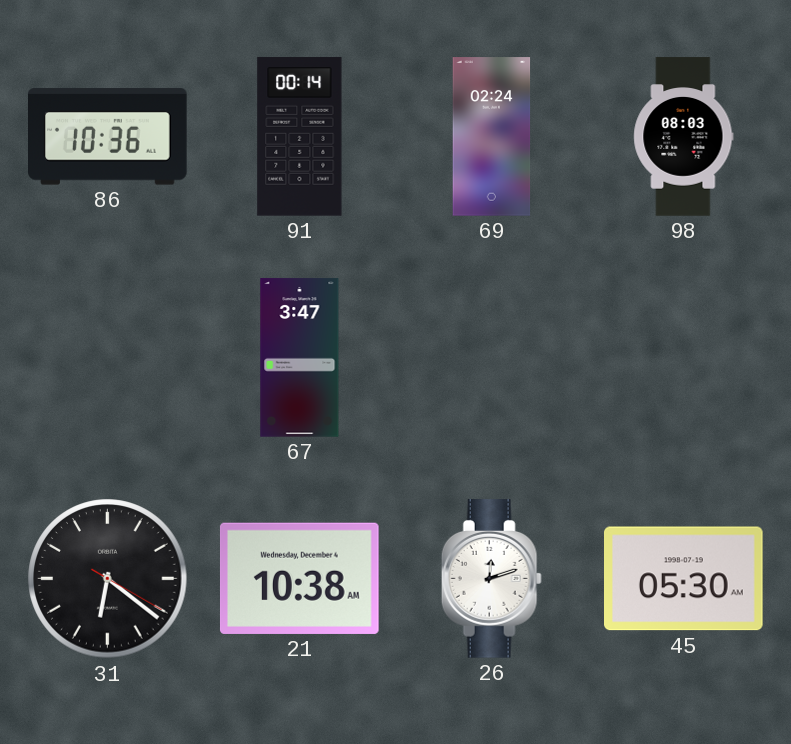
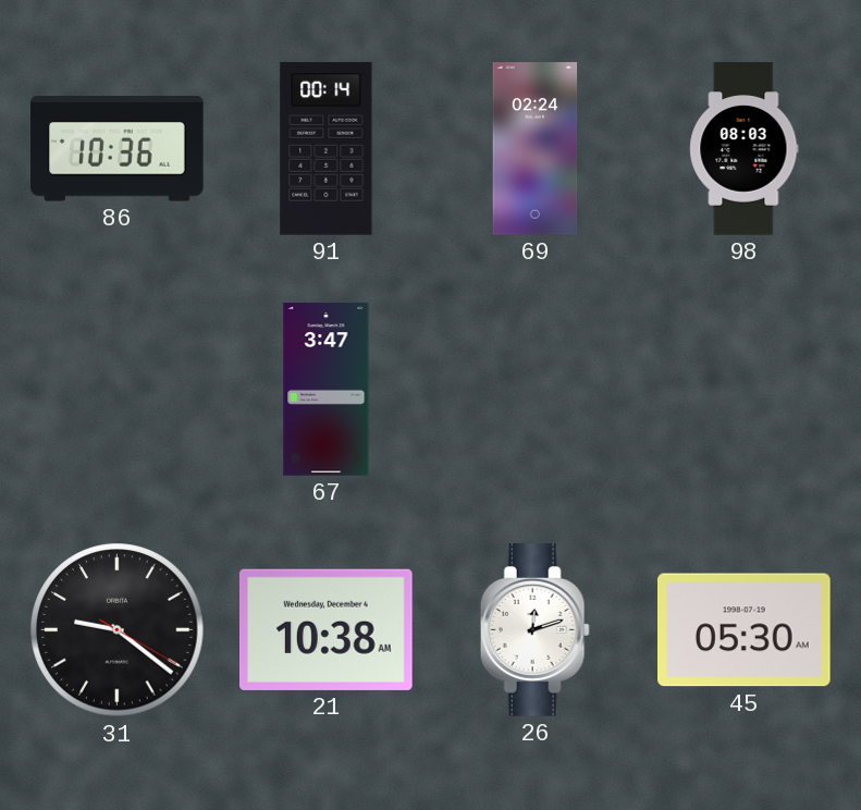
31: 6:21 -> 9:21
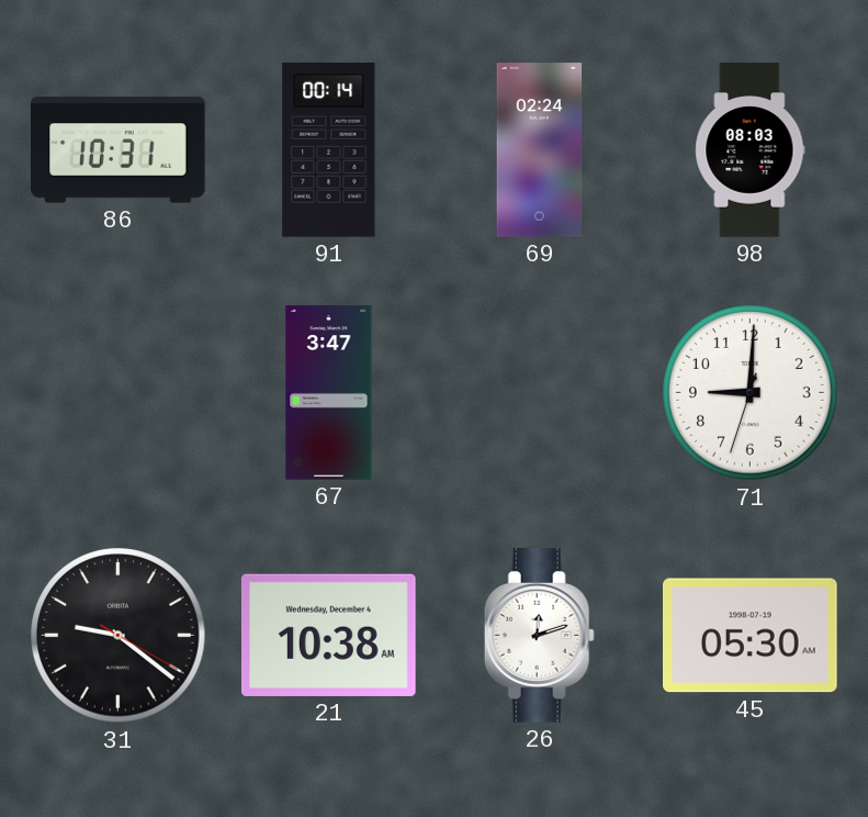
86: 10:36 -> 10:31
71: none -> 9:00
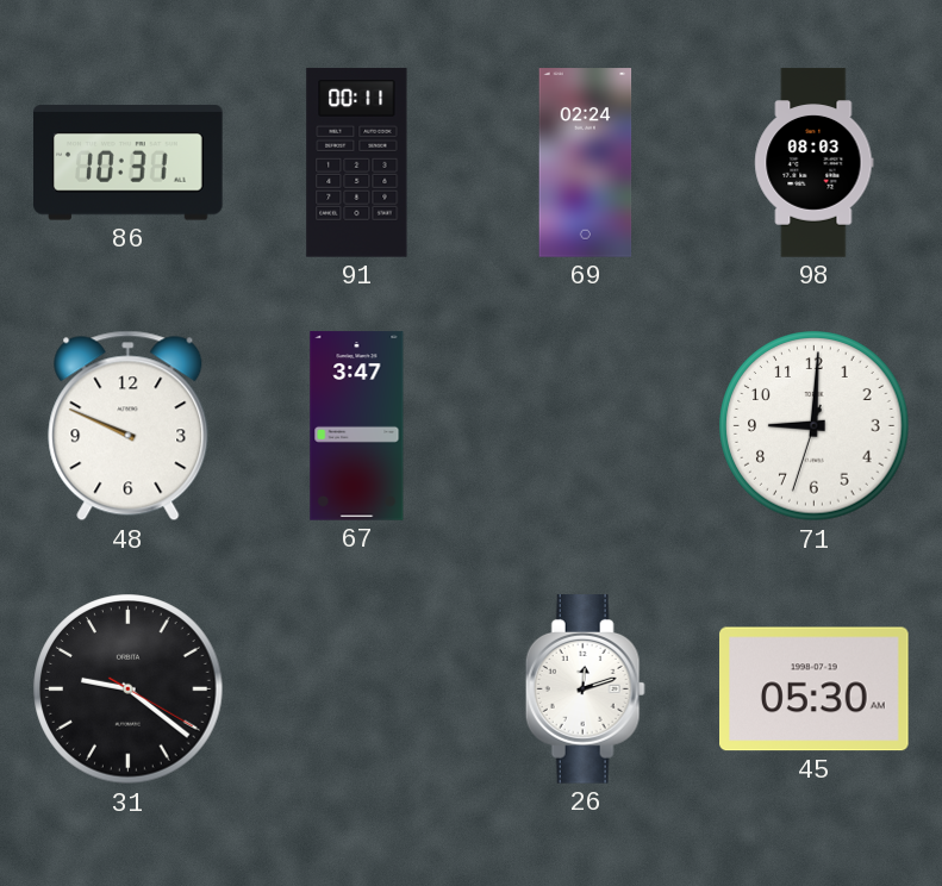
91: 00:14 -> 00:11
48: none -> 9:49
21: 10:38 -> none
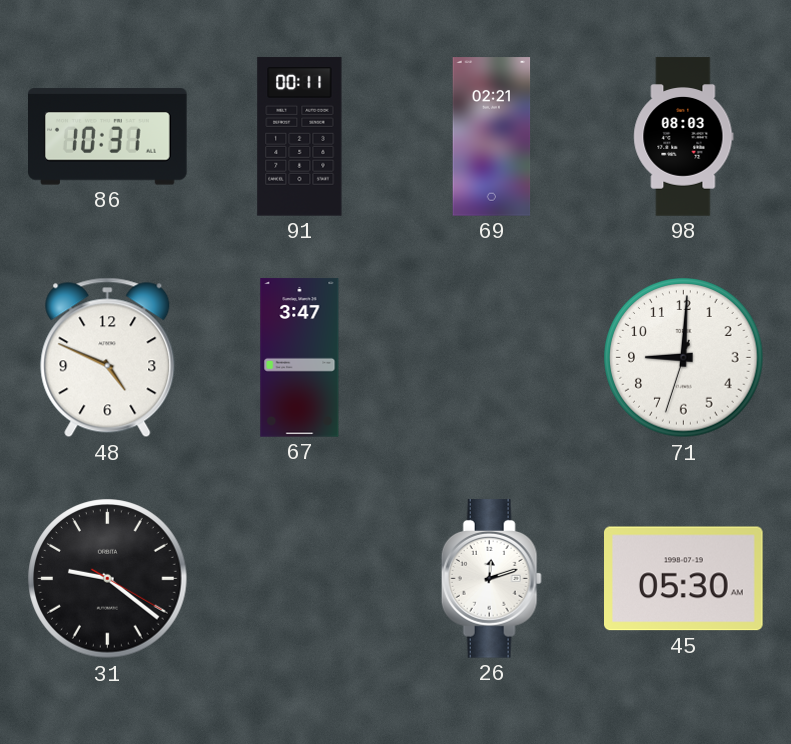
69: 02:24 -> 02:21
48: 9:49 -> 4:49
